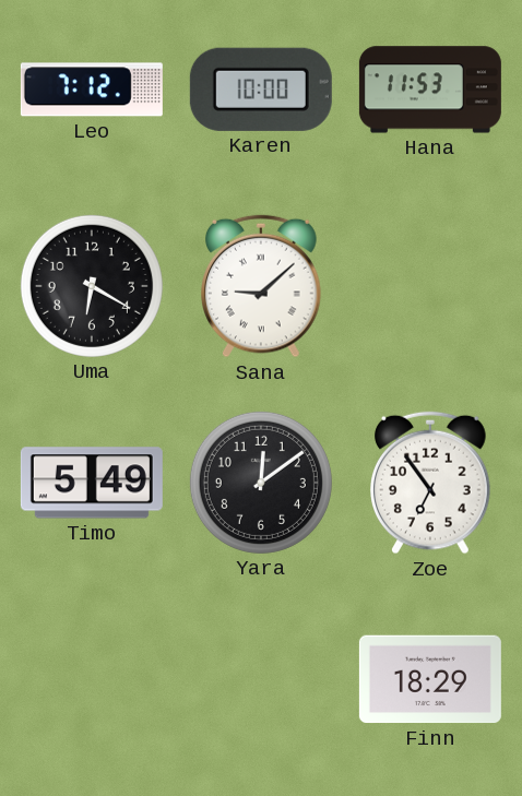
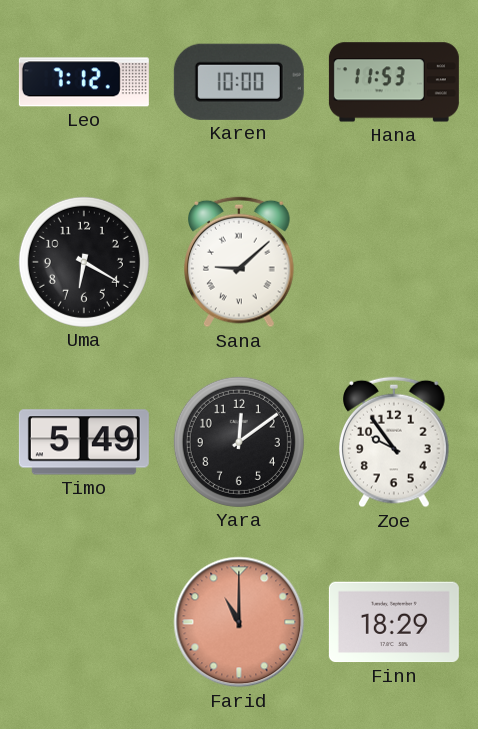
Zoe: 6:54 -> 9:54
Farid: none -> 11:00
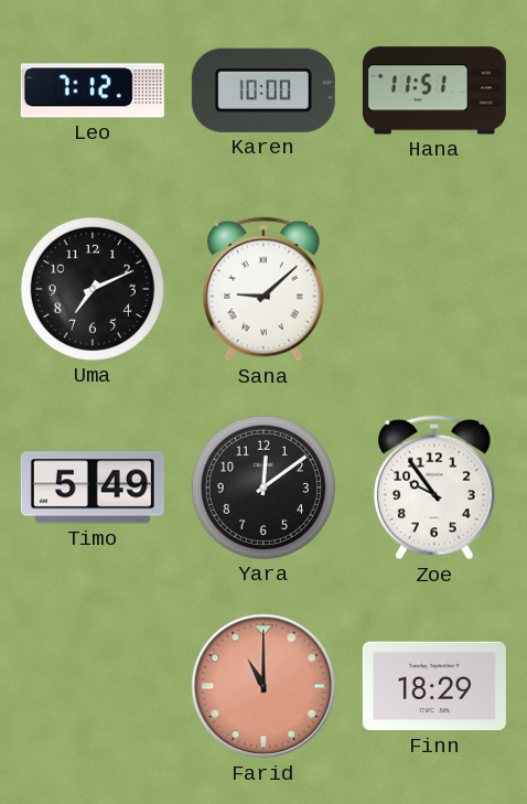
Hana: 11:53 -> 11:51
Uma: 6:20 -> 7:11
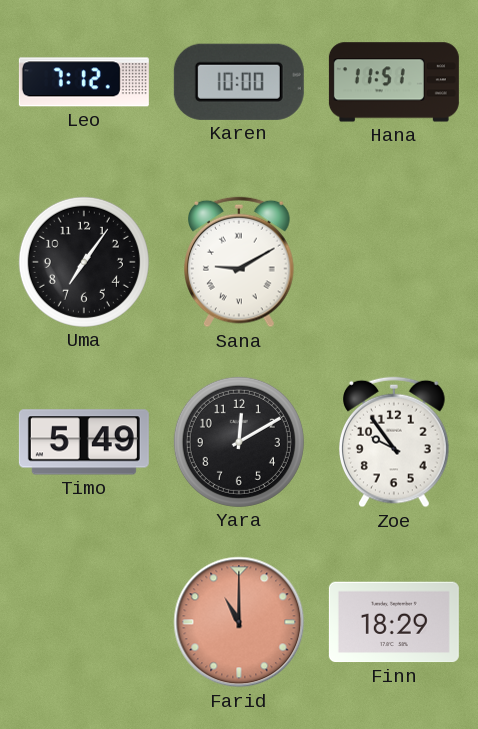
Uma: 7:11 -> 7:06
Sana: 9:08 -> 9:10
Yara: 12:09 -> 12:10
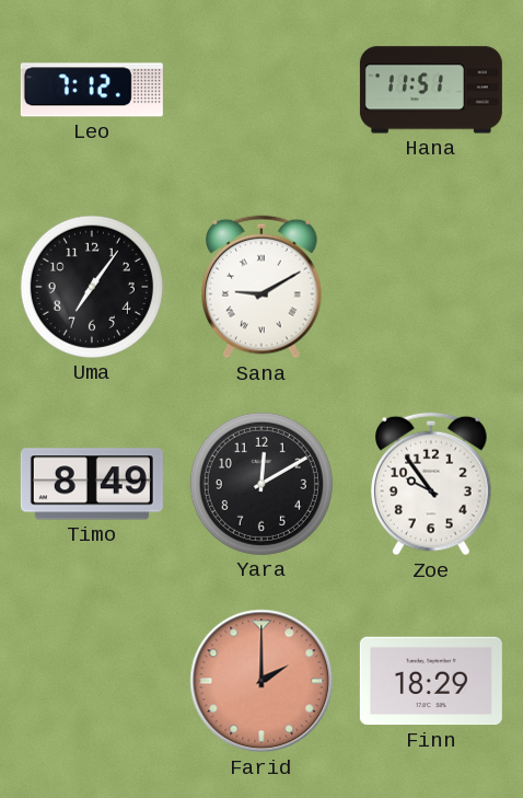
Karen: 10:00 -> none
Timo: 5:49 -> 8:49
Farid: 11:00 -> 2:00
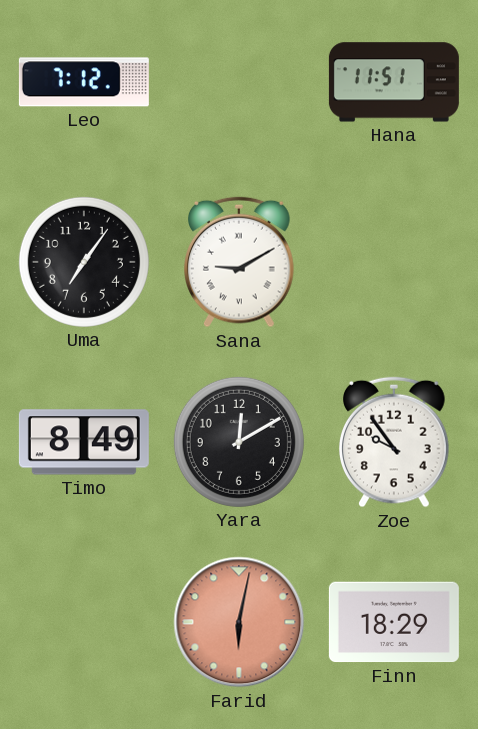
Farid: 2:00 -> 6:02
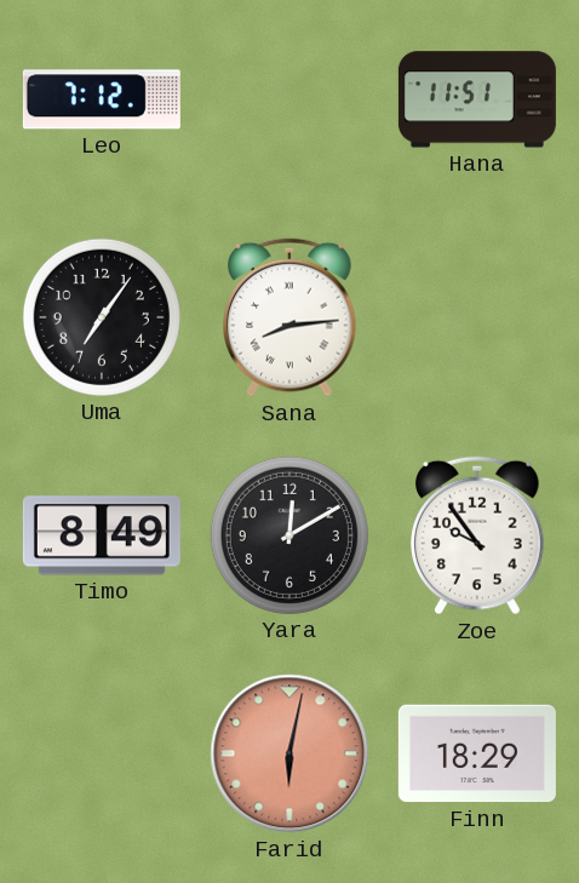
Sana: 9:10 -> 8:14
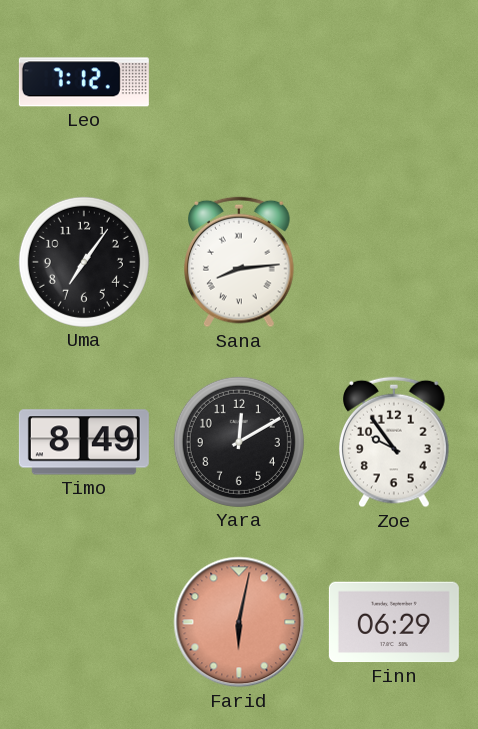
Hana: 11:51 -> none
Finn: 18:29 -> 06:29
